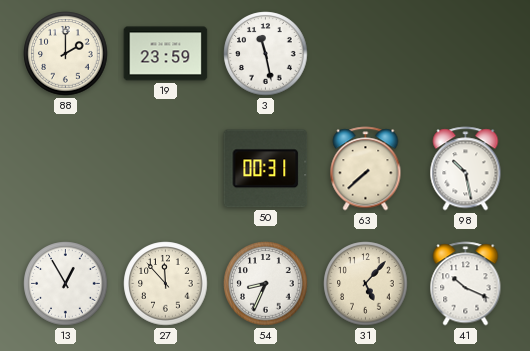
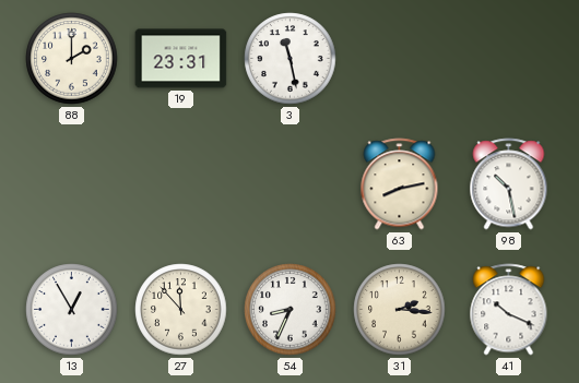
19: 23:59 -> 23:31
50: 00:31 -> none
63: 7:38 -> 8:13
31: 5:07 -> 2:16
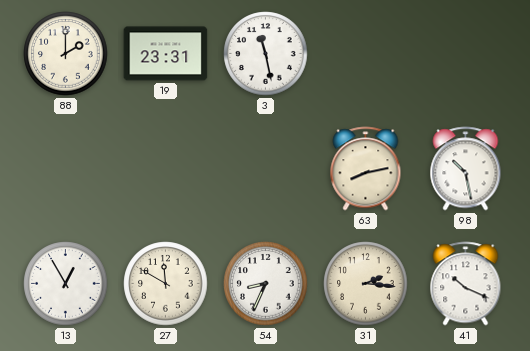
27: 11:53 -> 11:50
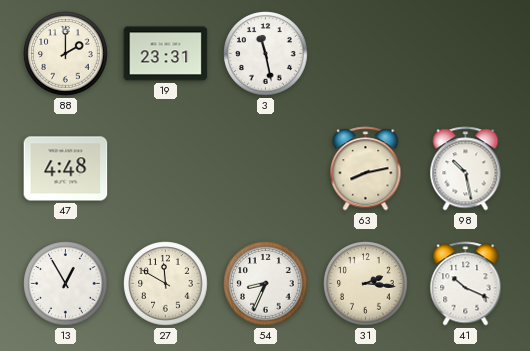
47: none -> 4:48
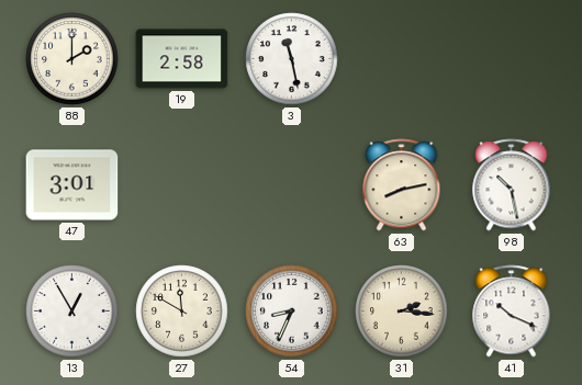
19: 23:31 -> 2:58
47: 4:48 -> 3:01
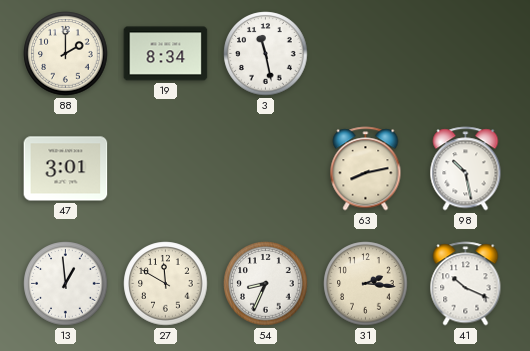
19: 2:58 -> 8:34
13: 12:55 -> 12:59
